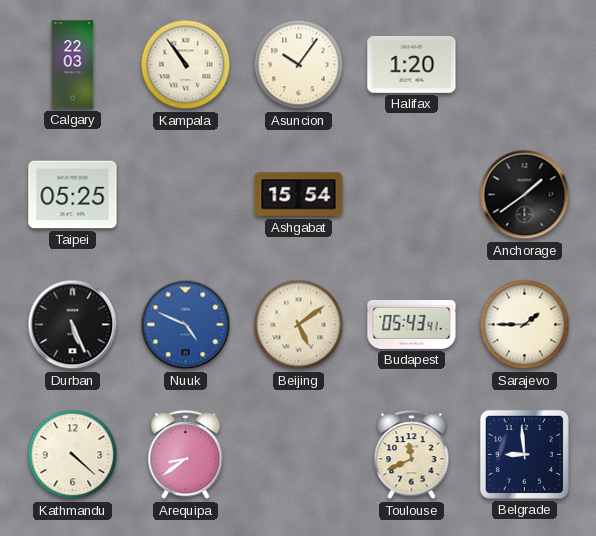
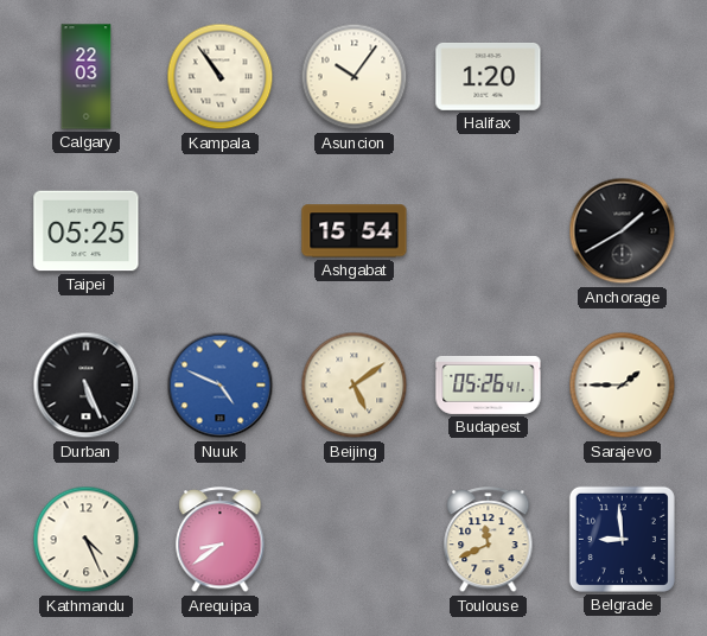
Anchorage: 1:39 -> 1:40
Budapest: 05:43 -> 05:26
Kathmandu: 4:22 -> 4:26
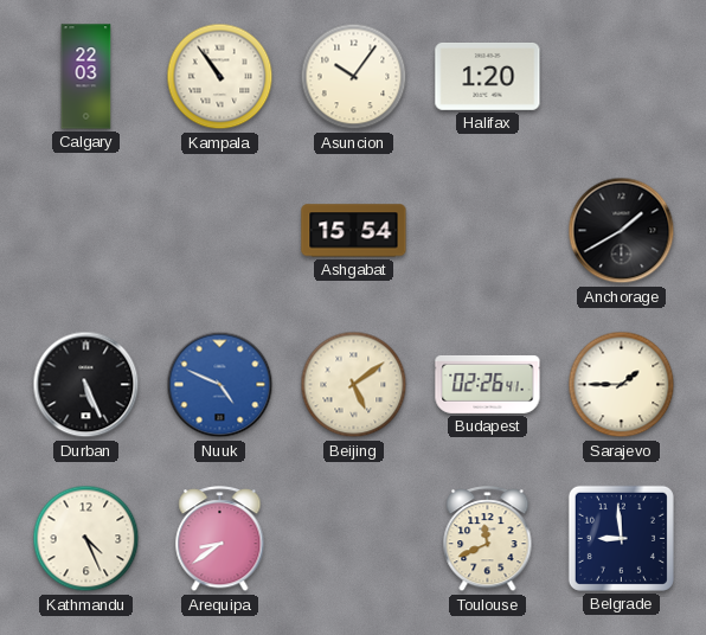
Taipei: 05:25 -> none
Budapest: 05:26 -> 02:26
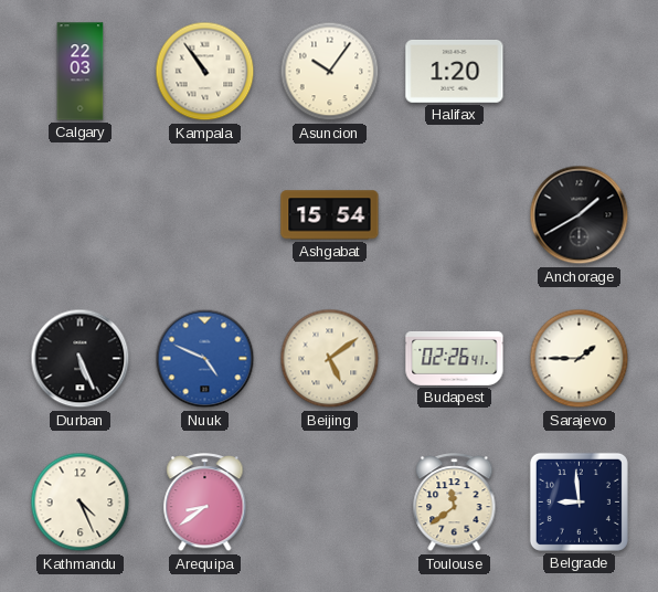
Toulouse: 11:41 -> 11:39
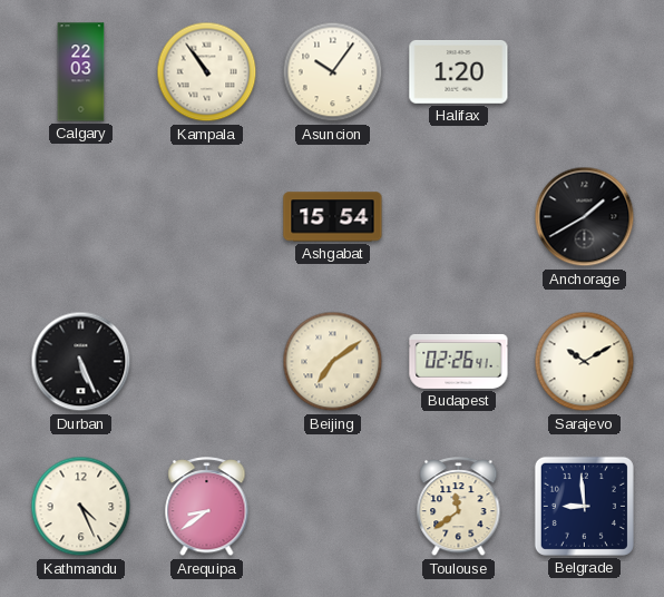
Nuuk: 4:49 -> none
Beijing: 5:09 -> 7:09
Sarajevo: 1:45 -> 10:10
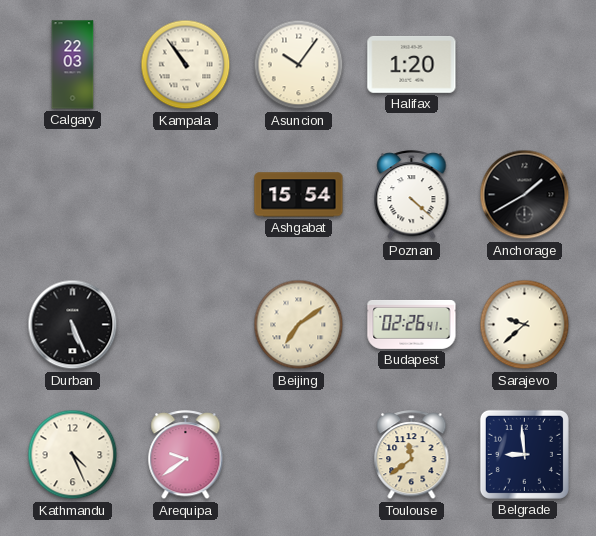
Poznan: none -> 4:22
Sarajevo: 10:10 -> 9:38
Arequipa: 8:39 -> 9:39
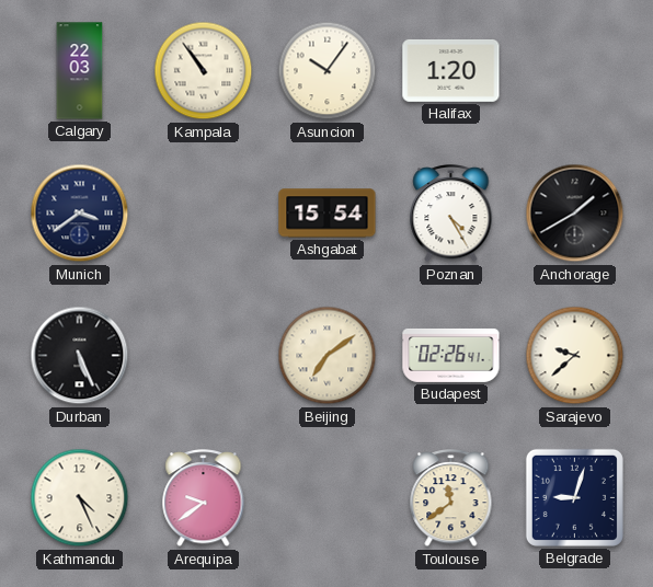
Munich: none -> 3:39
Poznan: 4:22 -> 4:25
Belgrade: 8:59 -> 9:03
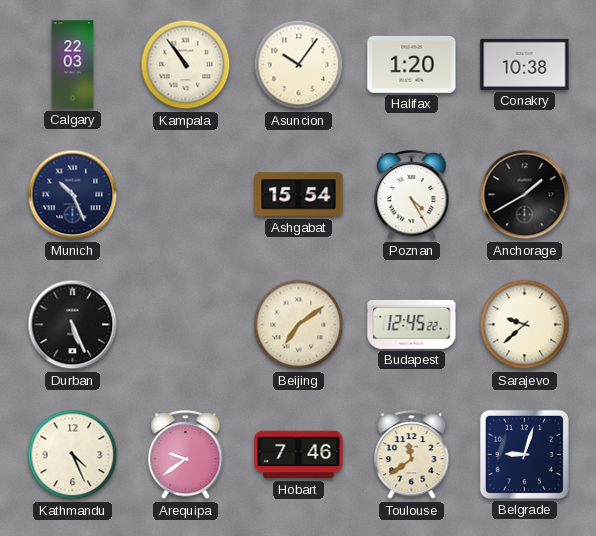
Conakry: none -> 10:38
Munich: 3:39 -> 10:26
Budapest: 02:26 -> 12:45
Hobart: none -> 7:46
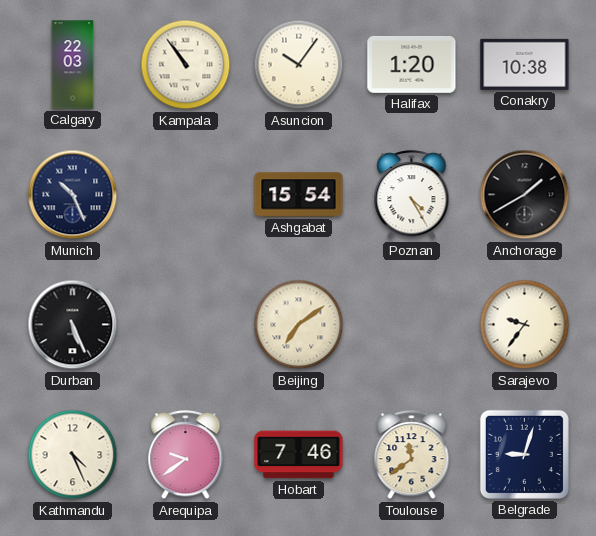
Budapest: 12:45 -> none
Sarajevo: 9:38 -> 9:36
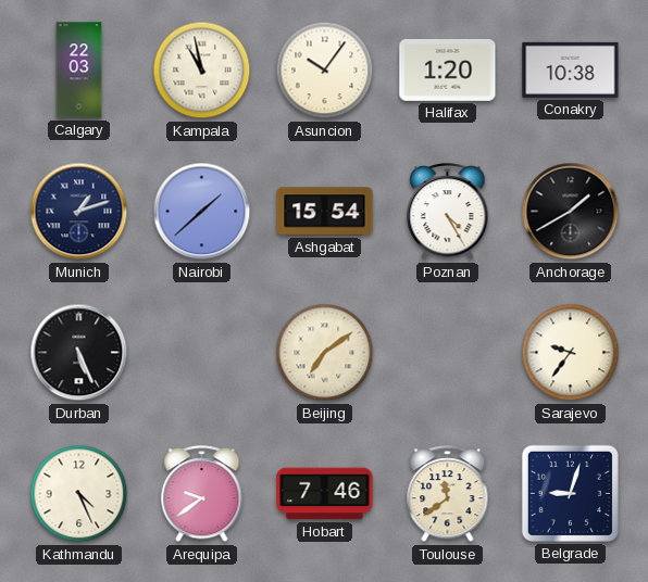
Kampala: 10:54 -> 10:58
Munich: 10:26 -> 1:12
Nairobi: none -> 1:38
